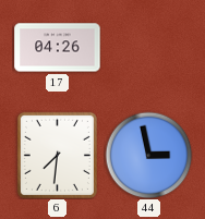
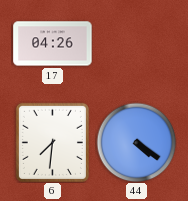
44: 2:58 -> 4:21
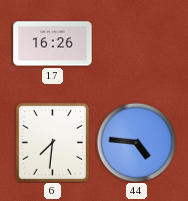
17: 04:26 -> 16:26
44: 4:21 -> 4:46
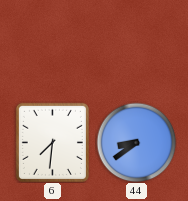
17: 16:26 -> none
44: 4:46 -> 8:39
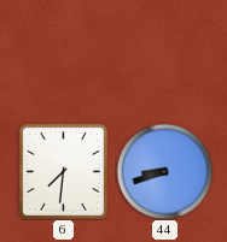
44: 8:39 -> 8:42
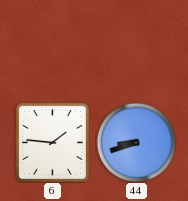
6: 7:31 -> 1:46
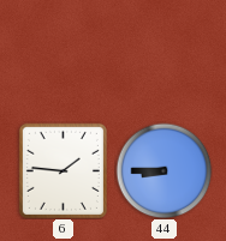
44: 8:42 -> 8:45
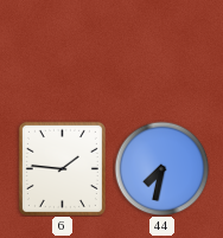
44: 8:45 -> 7:32
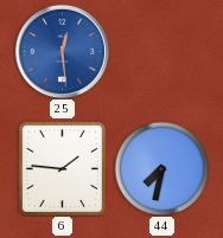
25: none -> 12:29
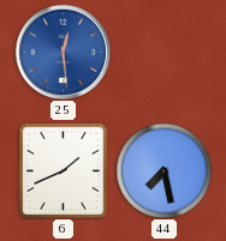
6: 1:46 -> 1:41
44: 7:32 -> 7:28
